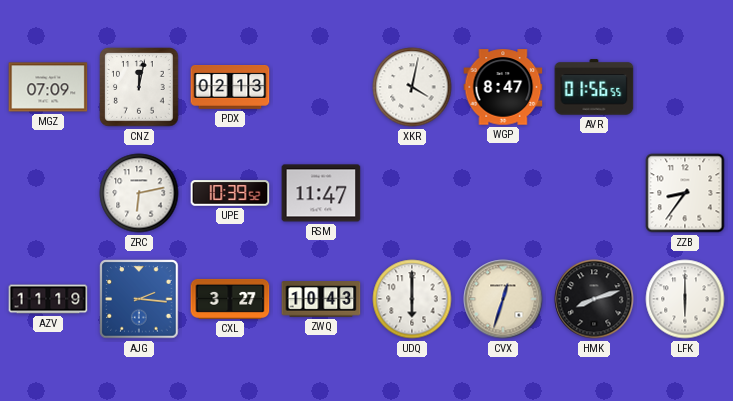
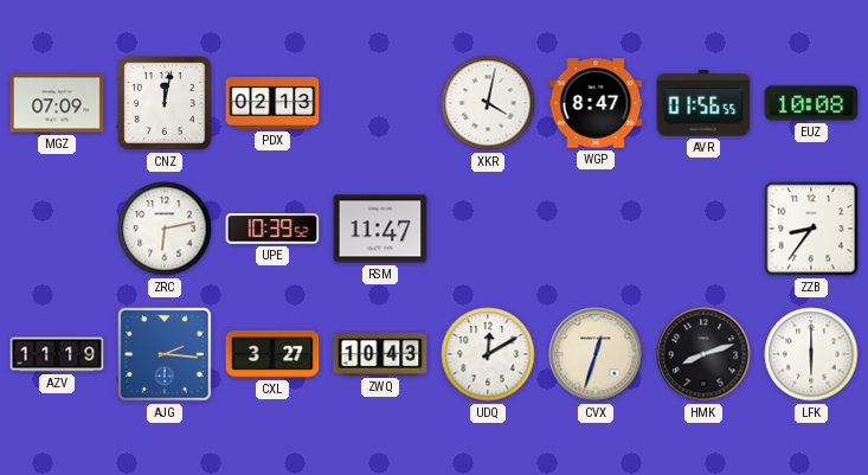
EUZ: none -> 10:08
UDQ: 6:00 -> 12:10
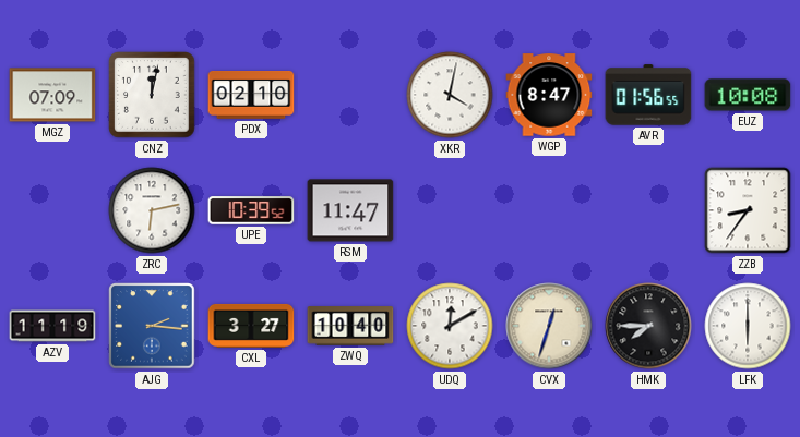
PDX: 02:13 -> 02:10
ZWQ: 10:43 -> 10:40
HMK: 8:12 -> 7:45
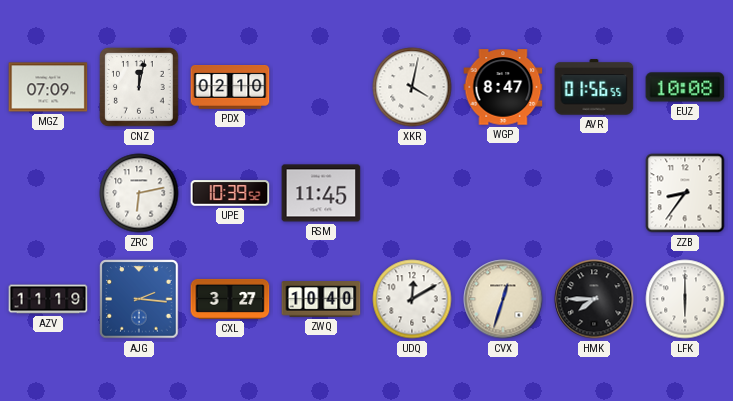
RSM: 11:47 -> 11:45
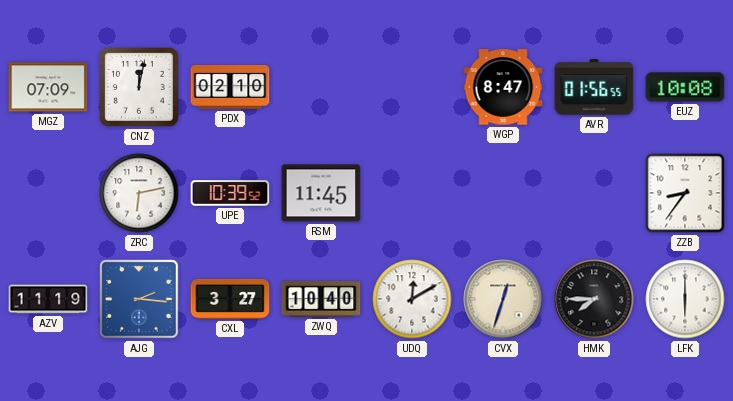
XKR: 4:02 -> none
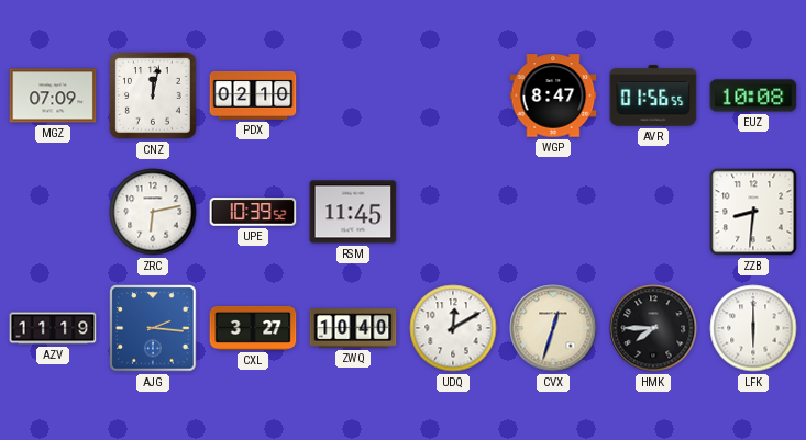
ZZB: 8:36 -> 8:31
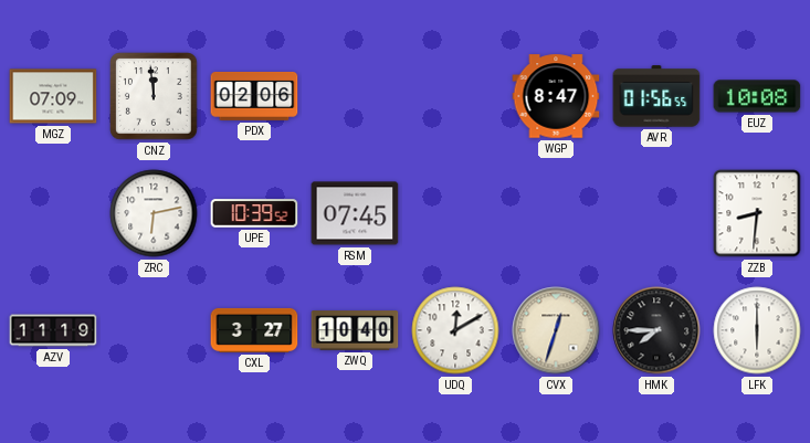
CNZ: 12:02 -> 11:59
PDX: 02:10 -> 02:06
RSM: 11:45 -> 07:45
AJG: 2:16 -> none
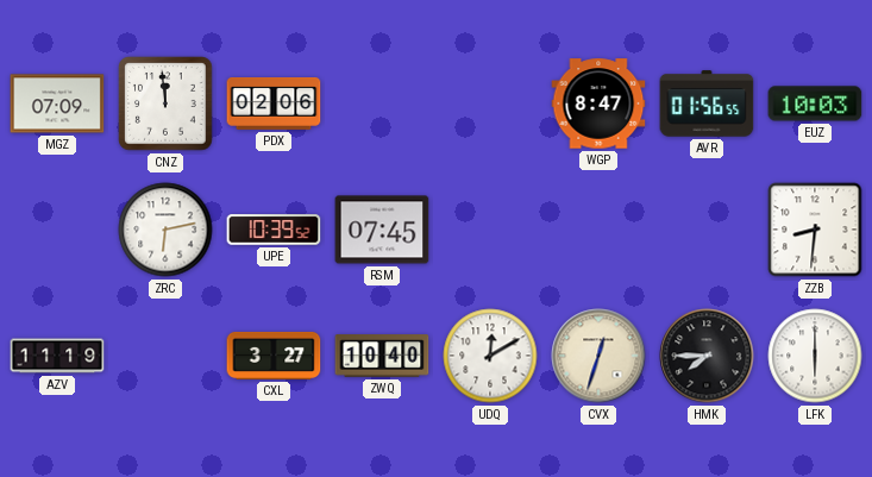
EUZ: 10:08 -> 10:03
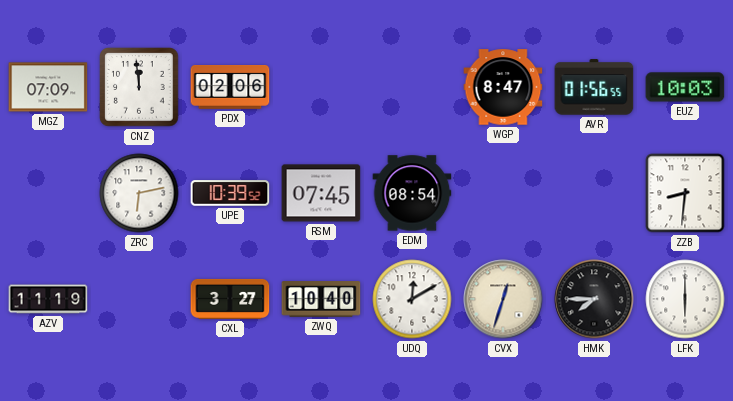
EDM: none -> 08:54
